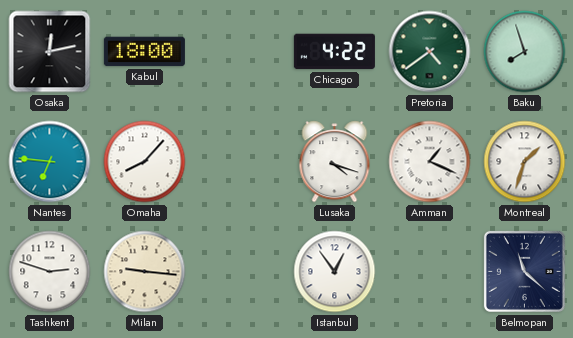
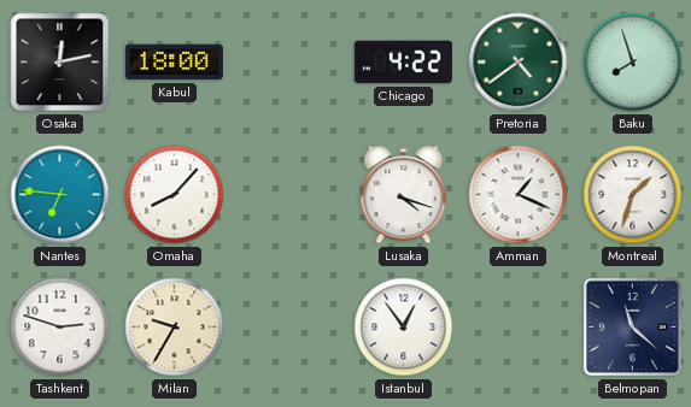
Milan: 9:16 -> 9:35
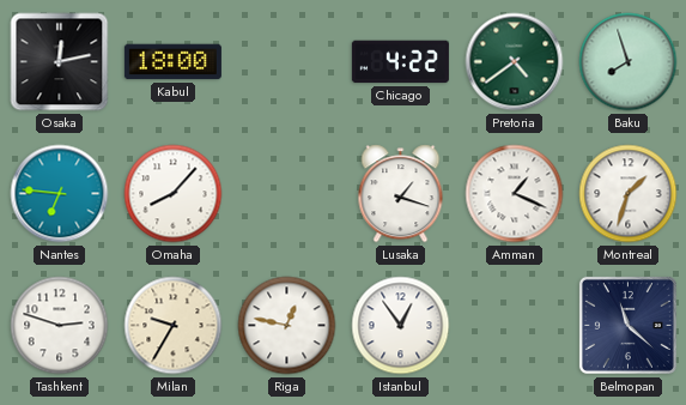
Lusaka: 4:18 -> 1:18
Riga: none -> 12:47
